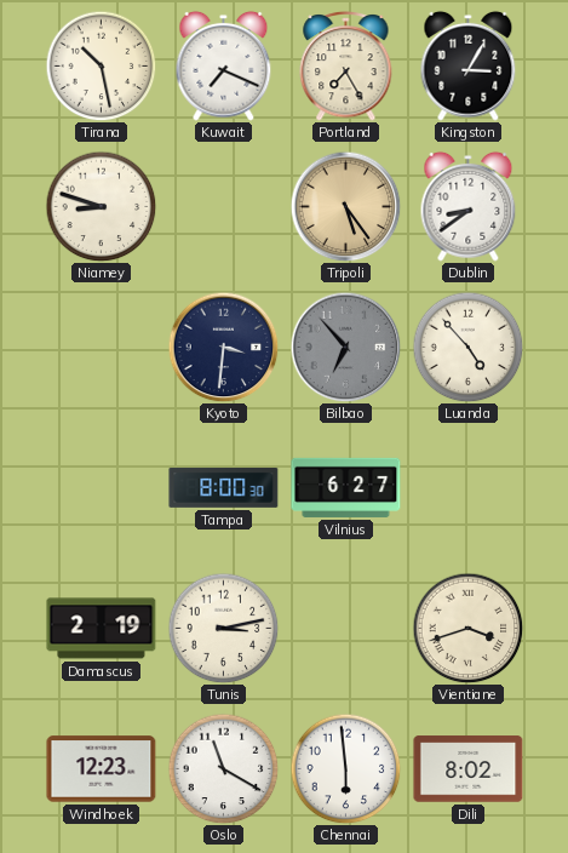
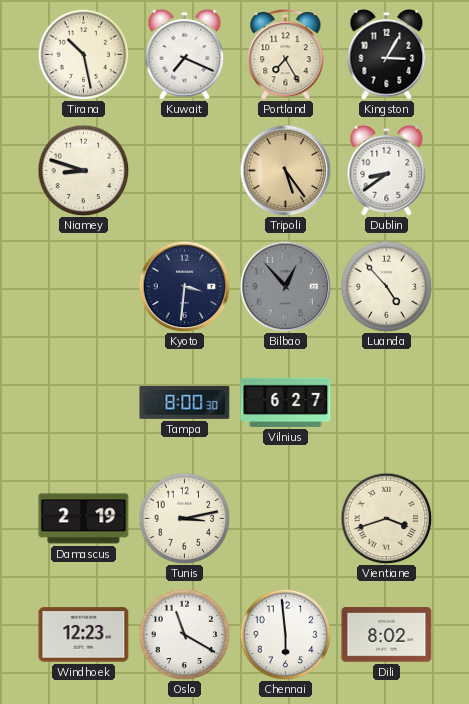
Bilbao: 6:53 -> 12:53
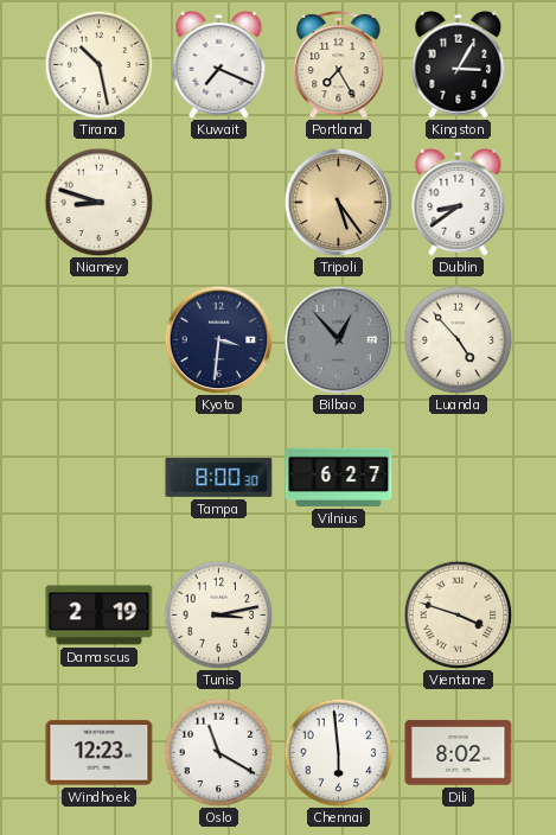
Vientiane: 3:42 -> 3:48
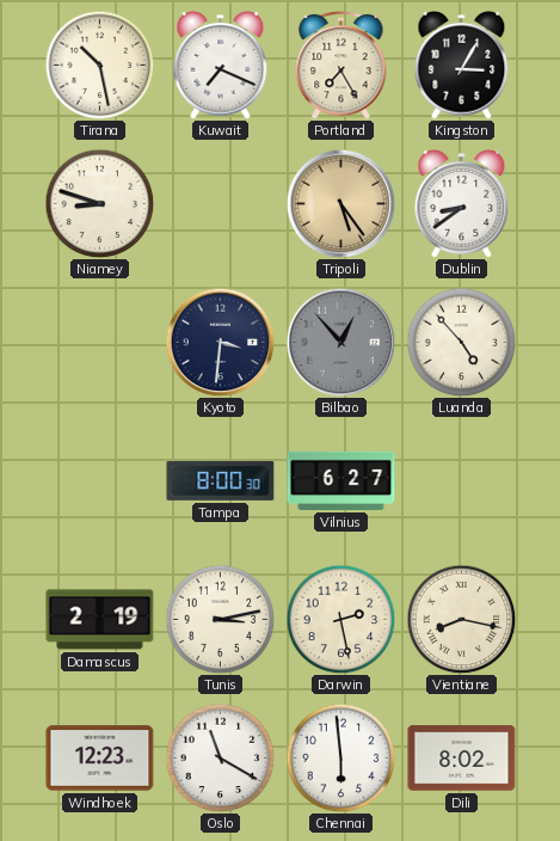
Darwin: none -> 2:28
Vientiane: 3:48 -> 8:17
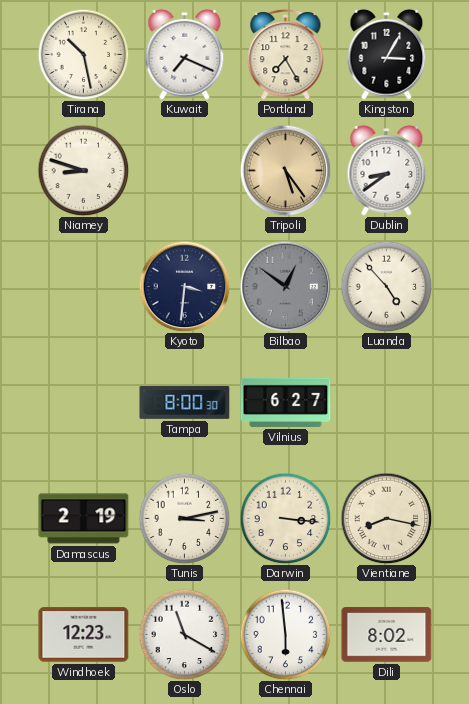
Bilbao: 12:53 -> 12:51
Darwin: 2:28 -> 3:16
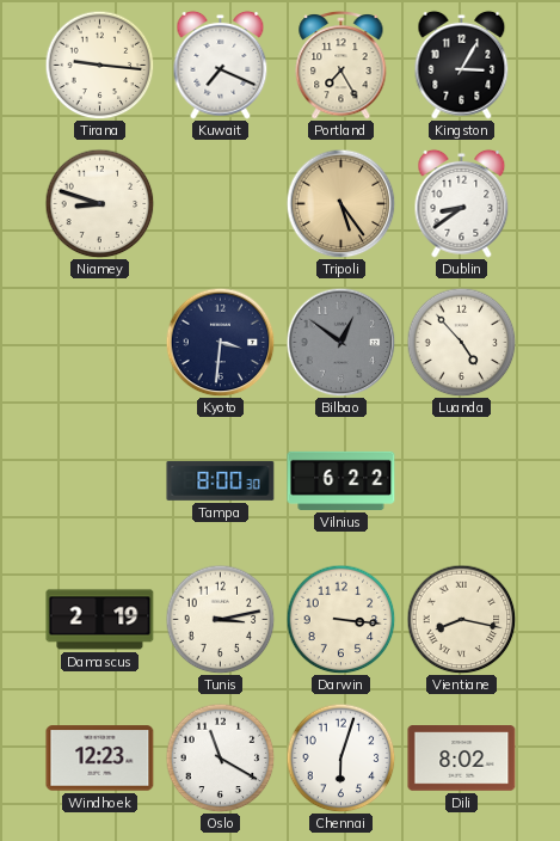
Tirana: 10:28 -> 9:16
Vilnius: 6:27 -> 6:22
Chennai: 5:59 -> 6:03
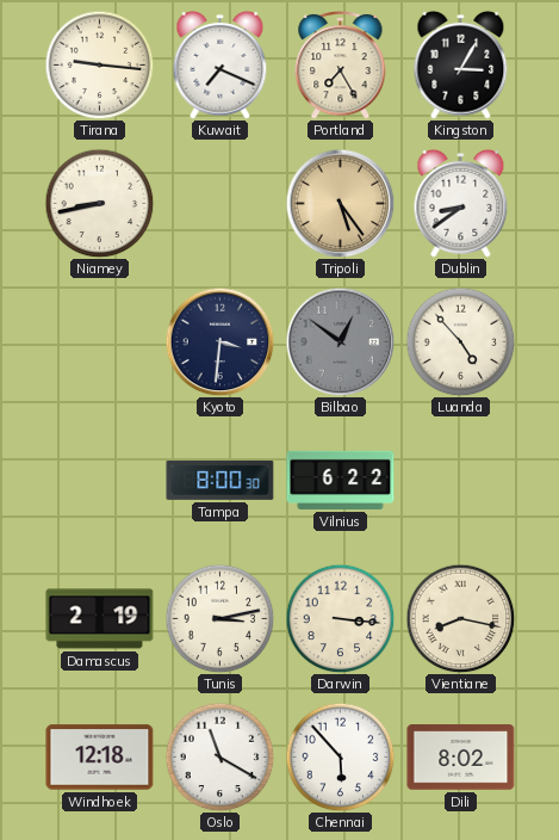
Niamey: 8:48 -> 8:43
Windhoek: 12:23 -> 12:18
Chennai: 6:03 -> 5:53
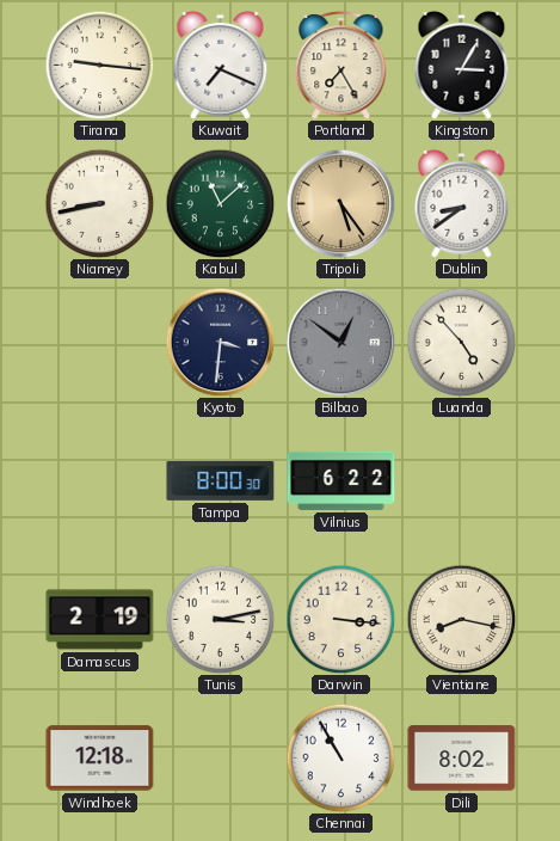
Kabul: none -> 11:08
Oslo: 11:20 -> none
Chennai: 5:53 -> 10:55
